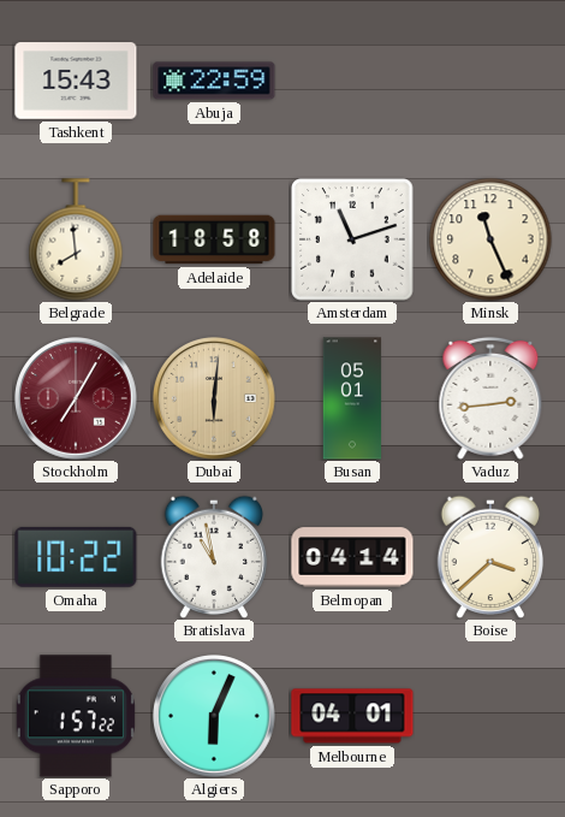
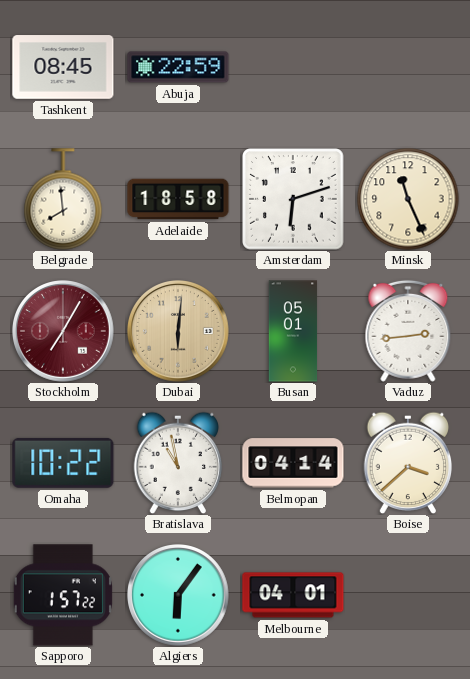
Tashkent: 15:43 -> 08:45
Amsterdam: 11:12 -> 6:12
Algiers: 6:04 -> 6:06
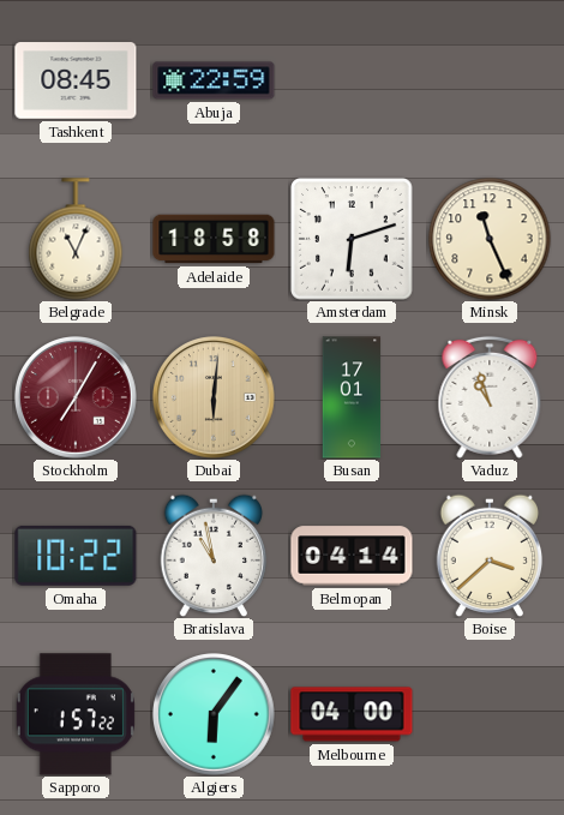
Belgrade: 7:59 -> 11:04
Busan: 05:01 -> 17:01
Vaduz: 2:44 -> 10:57
Melbourne: 04:01 -> 04:00
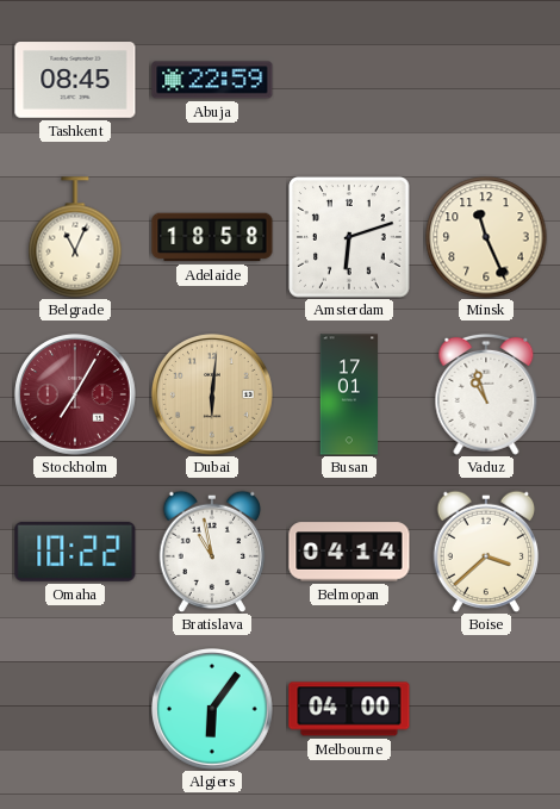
Sapporo: 1:57 -> none
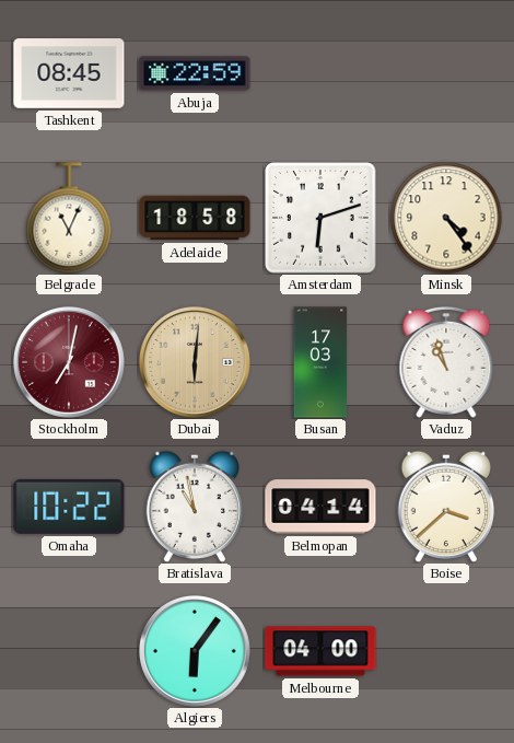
Minsk: 11:26 -> 4:24
Stockholm: 7:05 -> 7:02
Busan: 17:01 -> 17:03
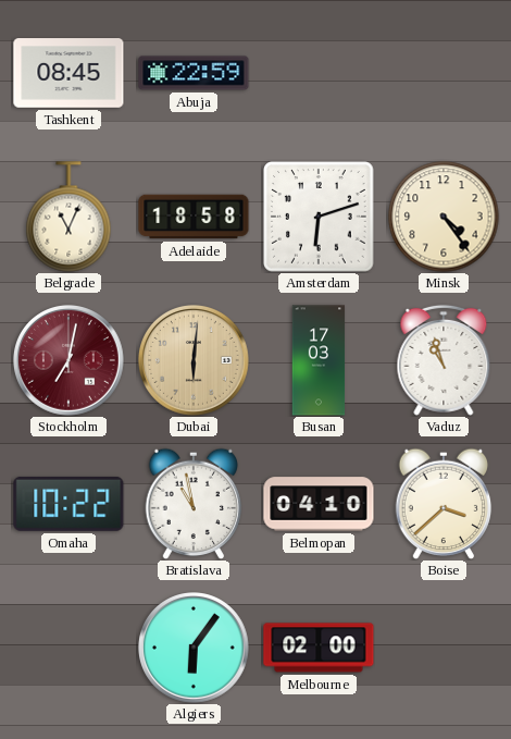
Belmopan: 04:14 -> 04:10
Melbourne: 04:00 -> 02:00
